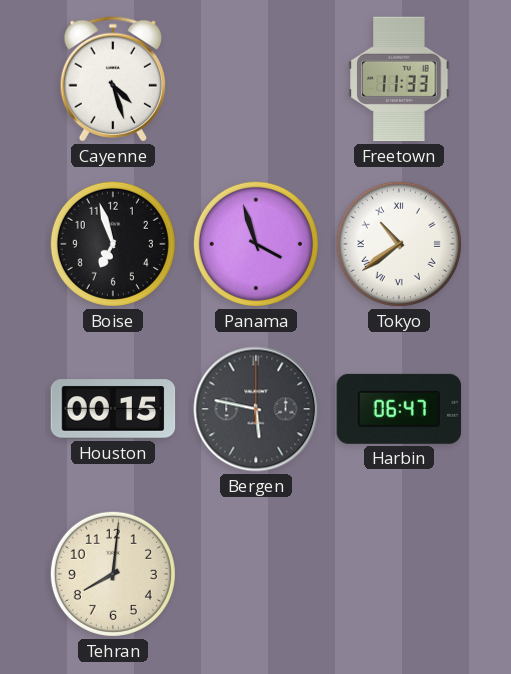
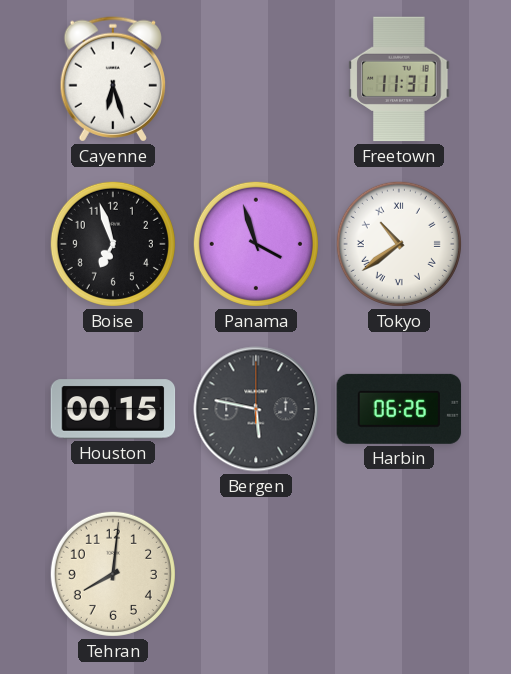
Cayenne: 4:27 -> 6:27
Freetown: 11:33 -> 11:31
Harbin: 06:47 -> 06:26
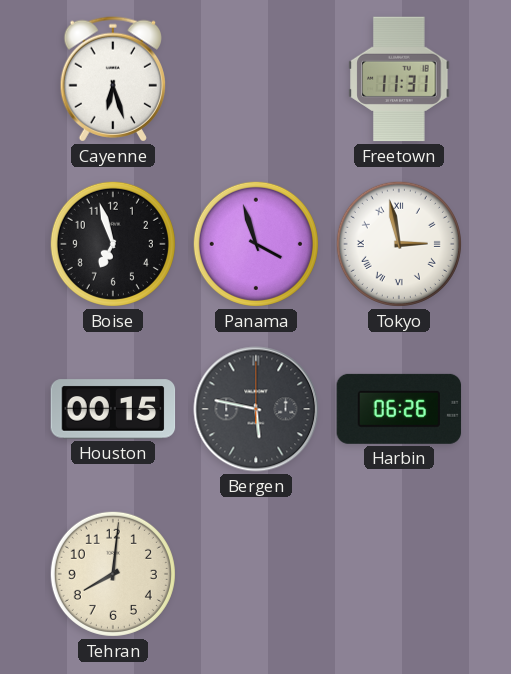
Tokyo: 10:39 -> 2:58
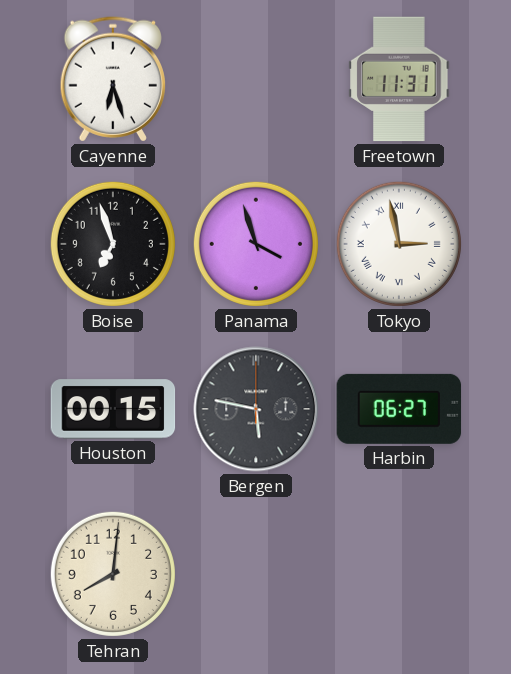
Harbin: 06:26 -> 06:27
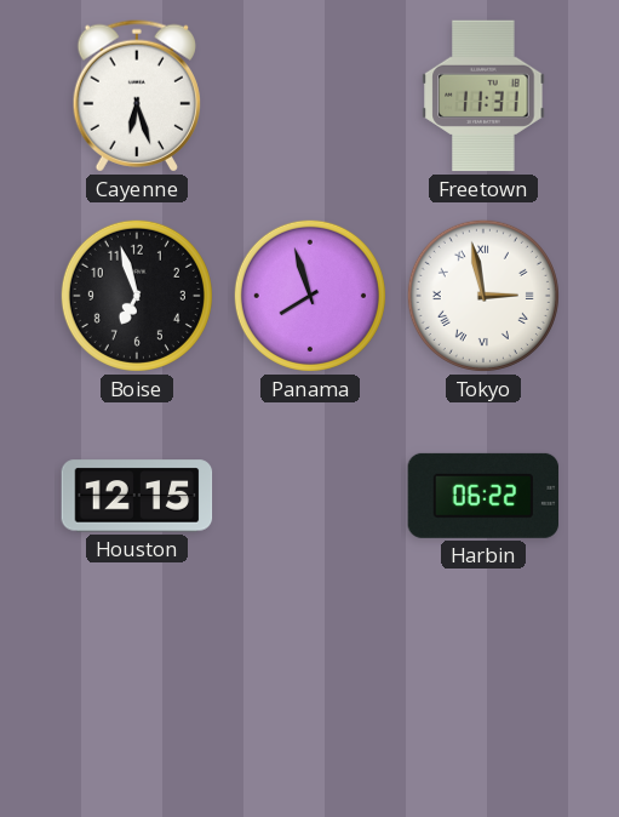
Panama: 3:57 -> 7:57
Houston: 00:15 -> 12:15
Bergen: 5:47 -> none
Harbin: 06:27 -> 06:22
Tehran: 8:01 -> none
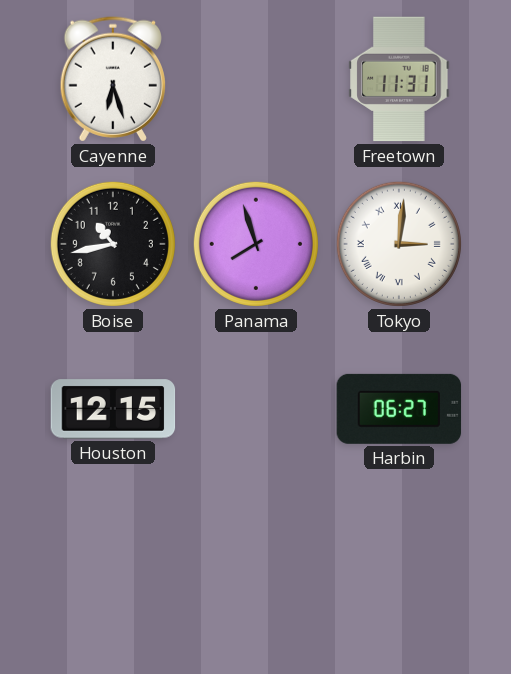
Boise: 6:57 -> 10:43
Tokyo: 2:58 -> 3:01
Harbin: 06:22 -> 06:27
